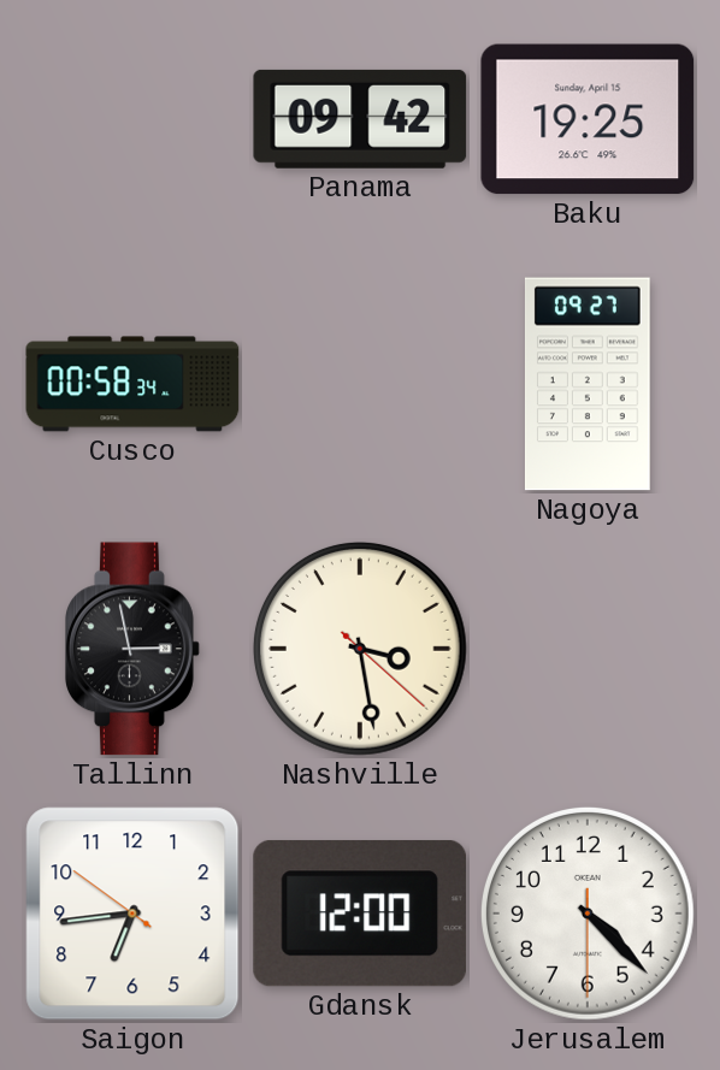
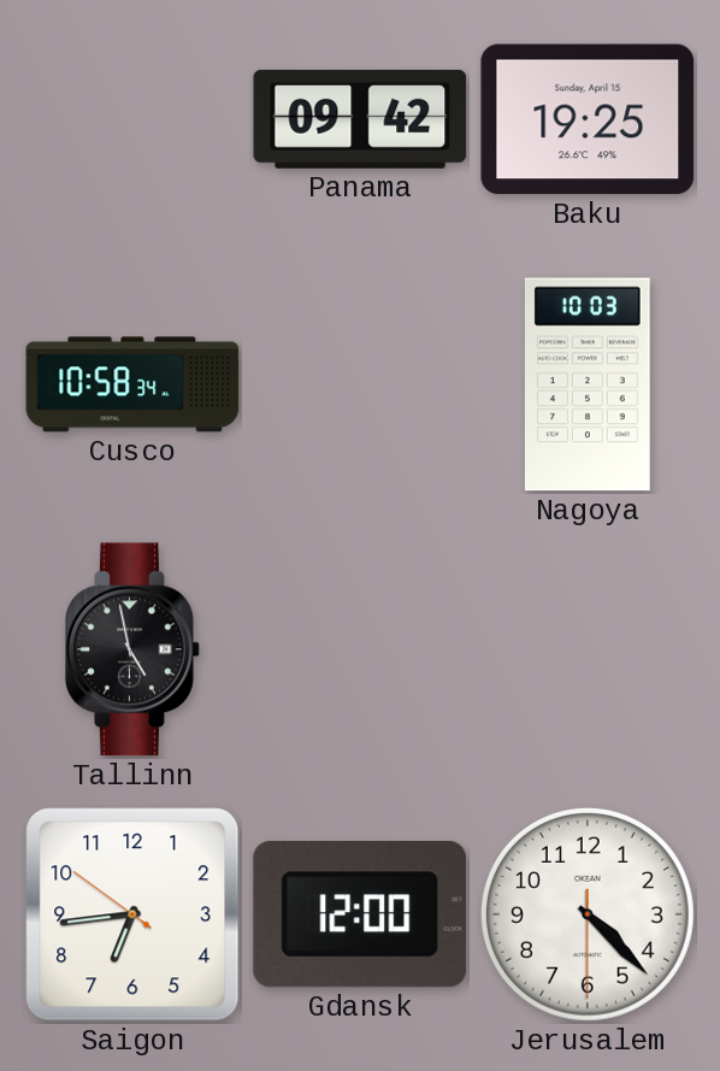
Cusco: 00:58 -> 10:58
Nagoya: 09:27 -> 10:03
Tallinn: 2:58 -> 4:58
Nashville: 3:28 -> none
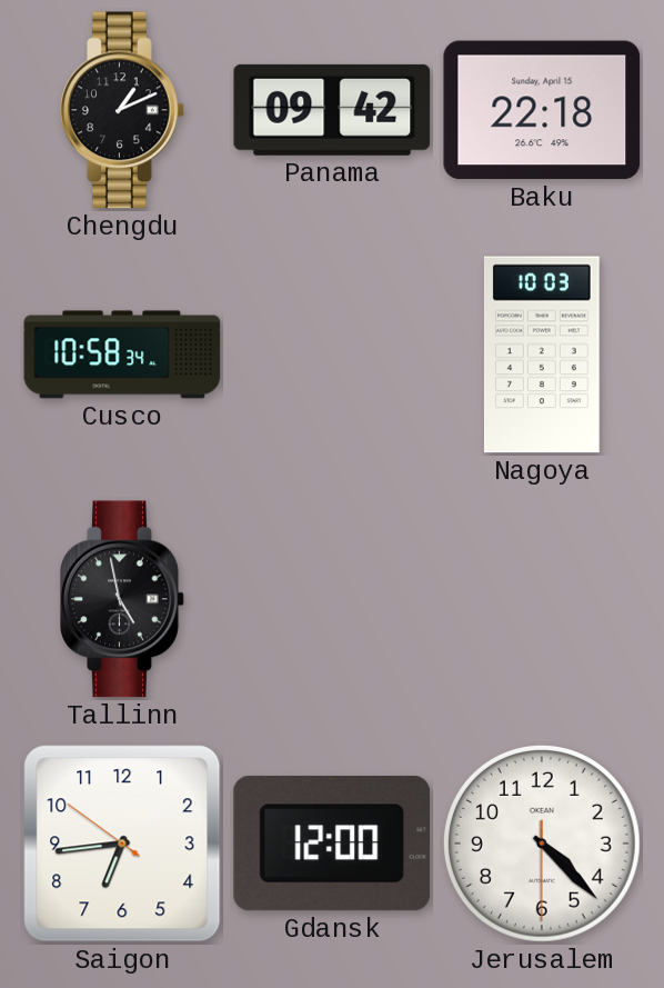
Chengdu: none -> 1:11
Baku: 19:25 -> 22:18
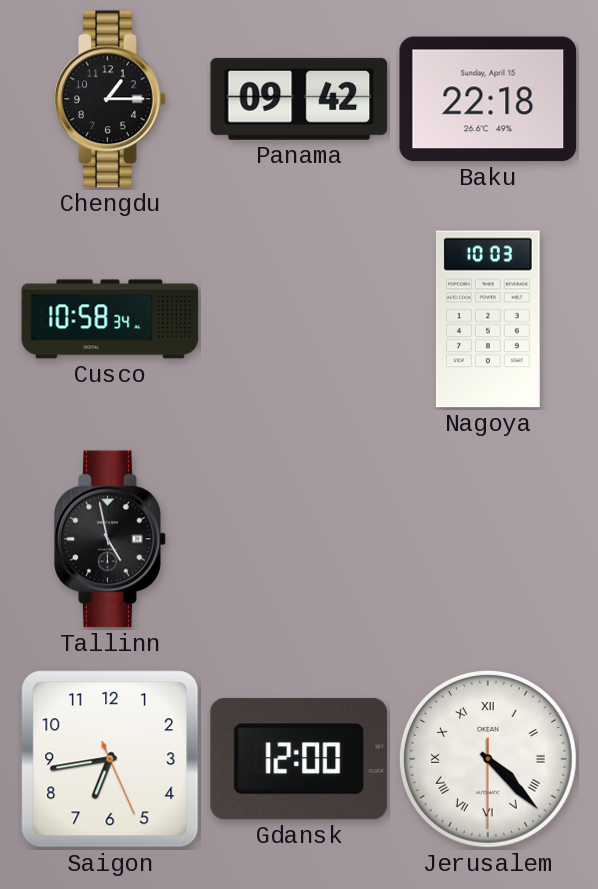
Chengdu: 1:11 -> 1:15
Saigon: 6:43:51 -> 6:43:26
Jerusalem numerals: Arabic -> Roman
